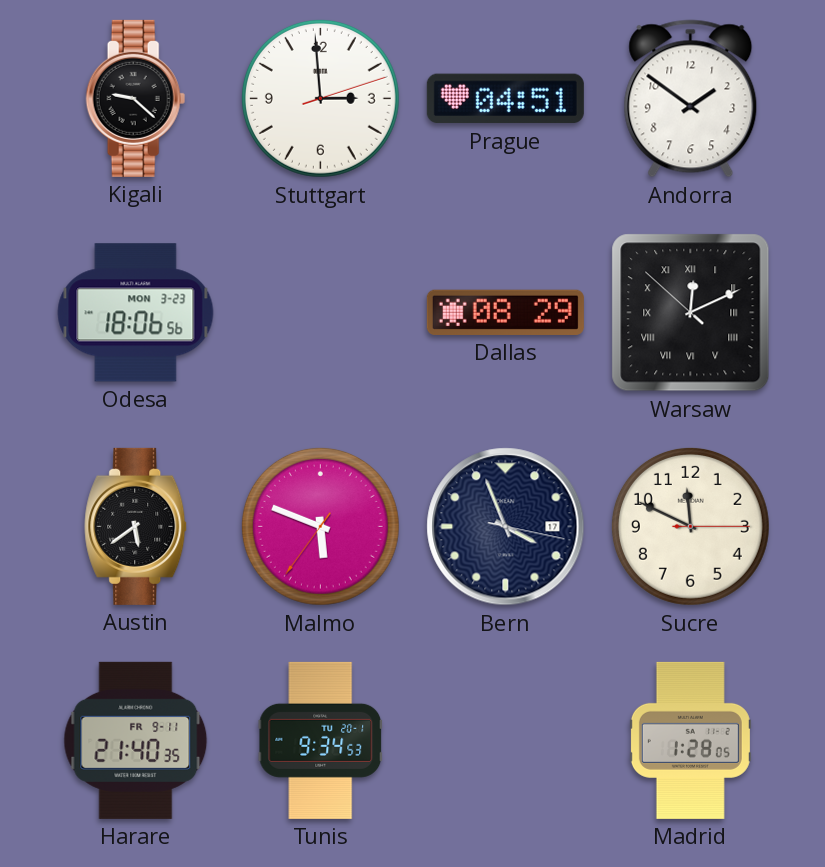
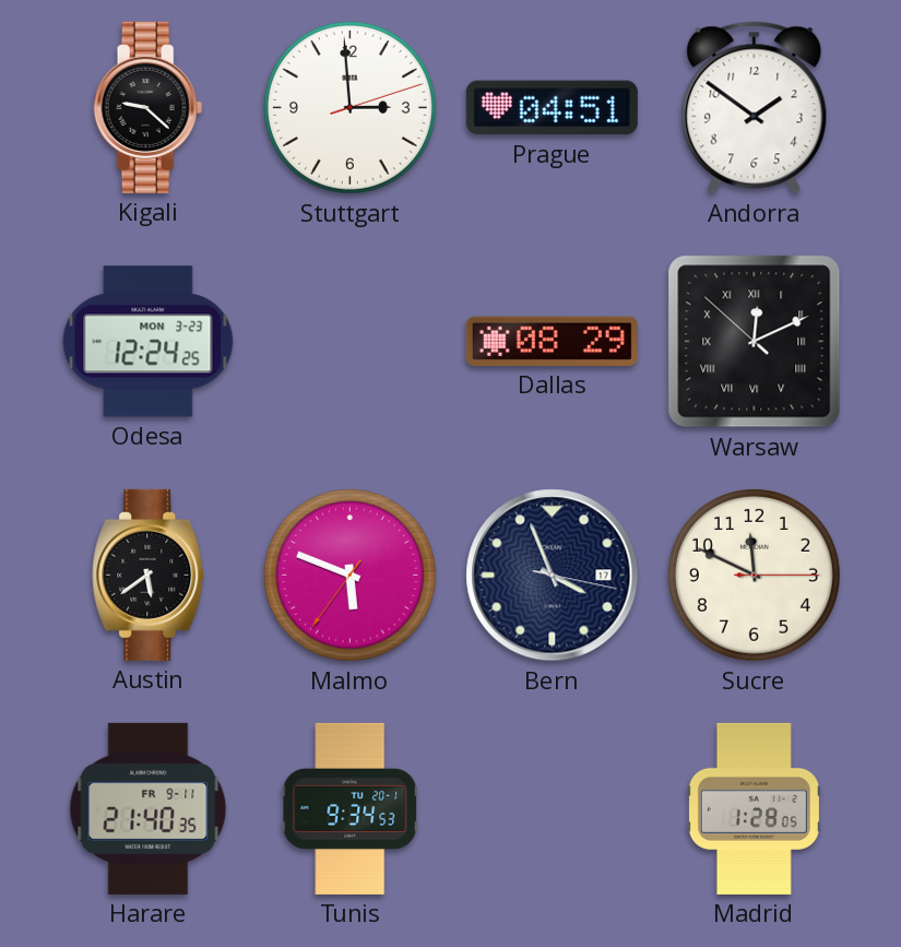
Odesa: 18:06 -> 12:24
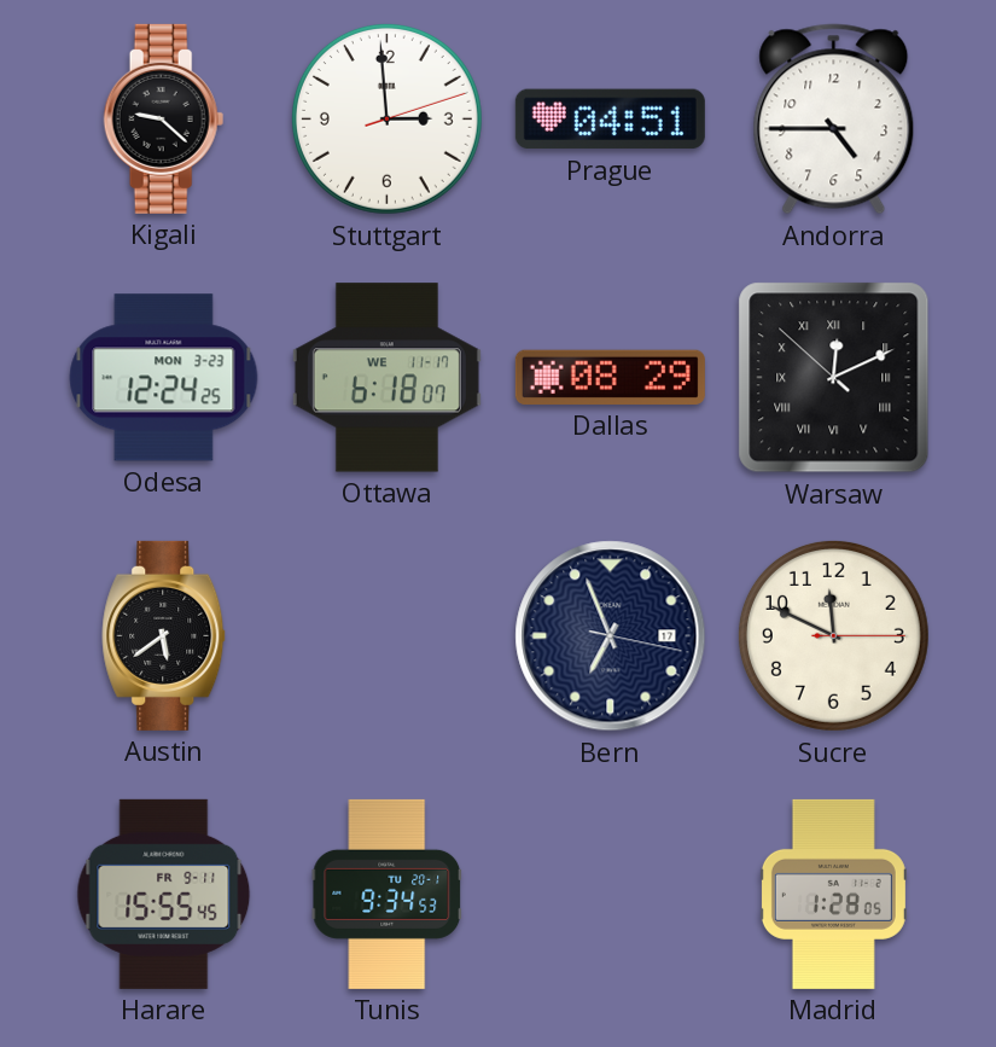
Andorra: 1:51 -> 4:45
Ottawa: none -> 6:18
Malmo: 5:48 -> none
Bern: 3:56 -> 6:56
Harare: 21:40 -> 15:55
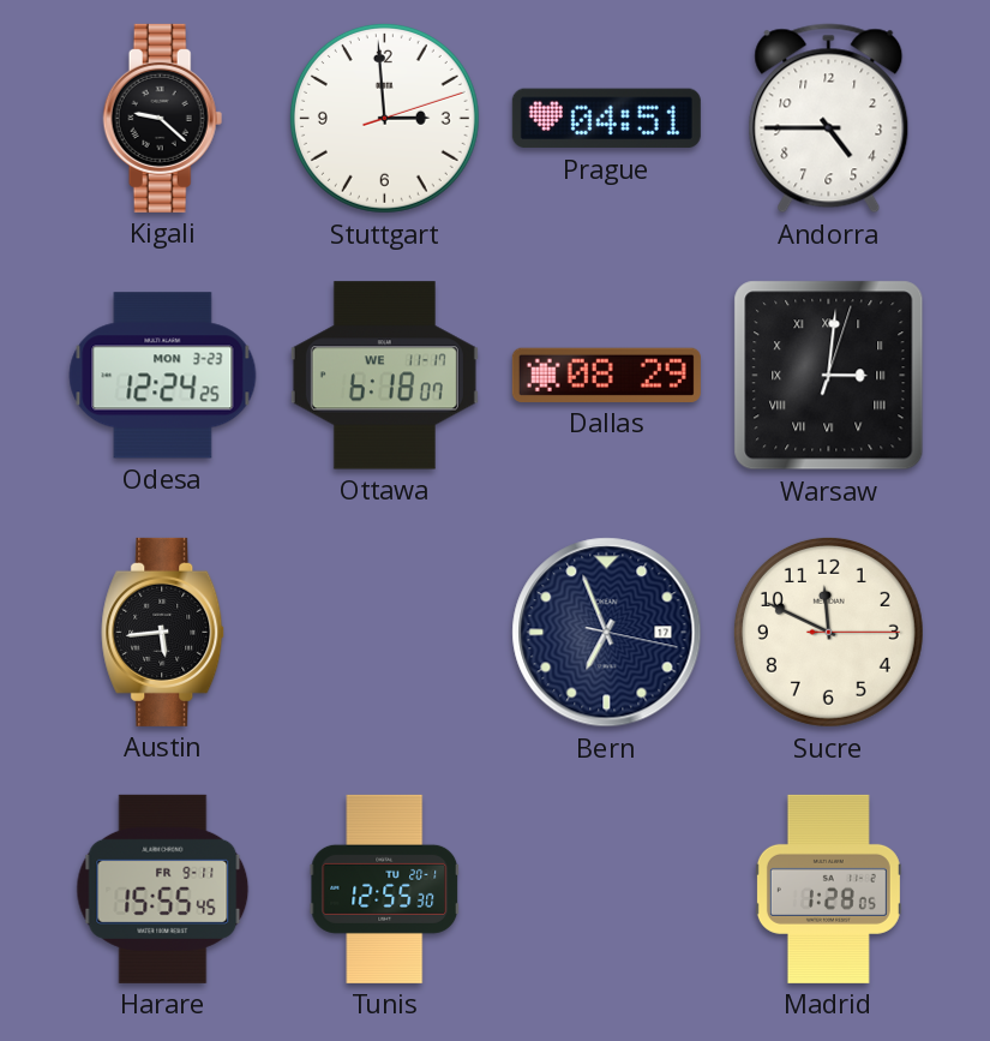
Warsaw: 12:10 -> 3:01
Austin: 5:39 -> 5:44
Tunis: 9:34 -> 12:55
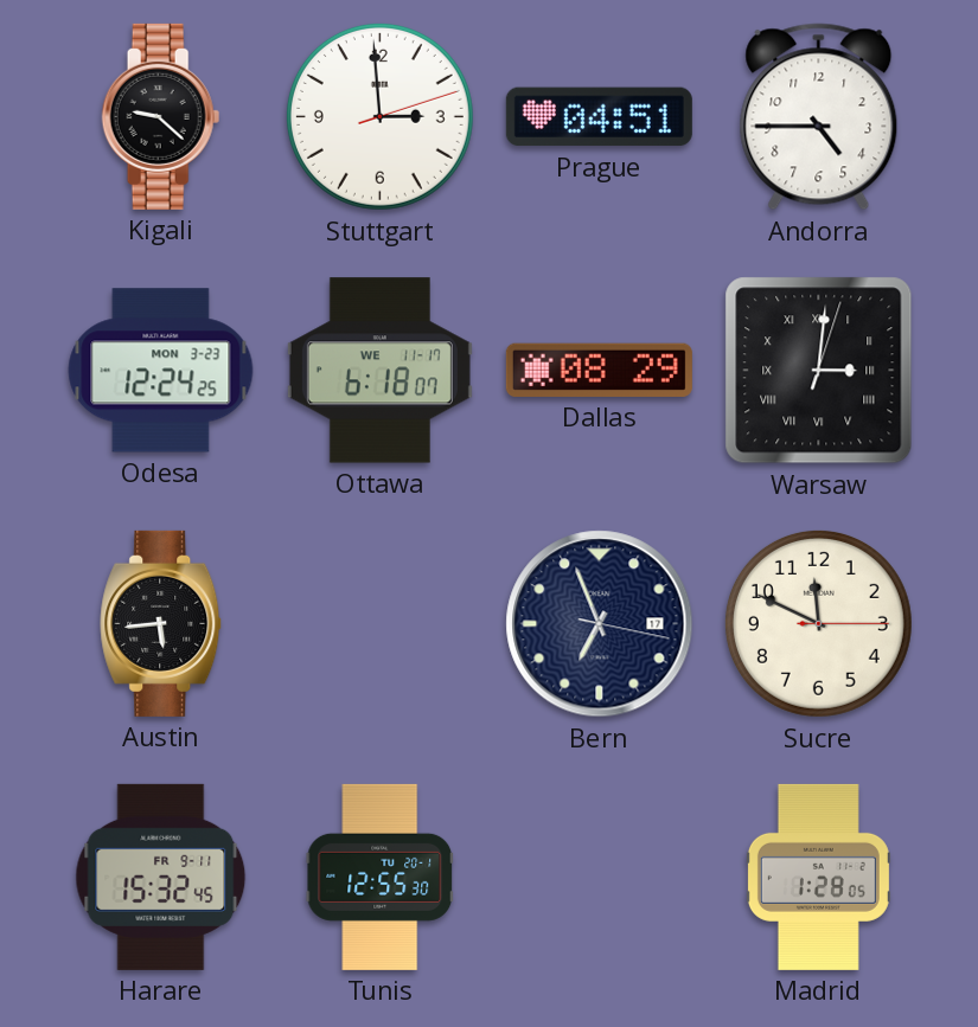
Harare: 15:55 -> 15:32
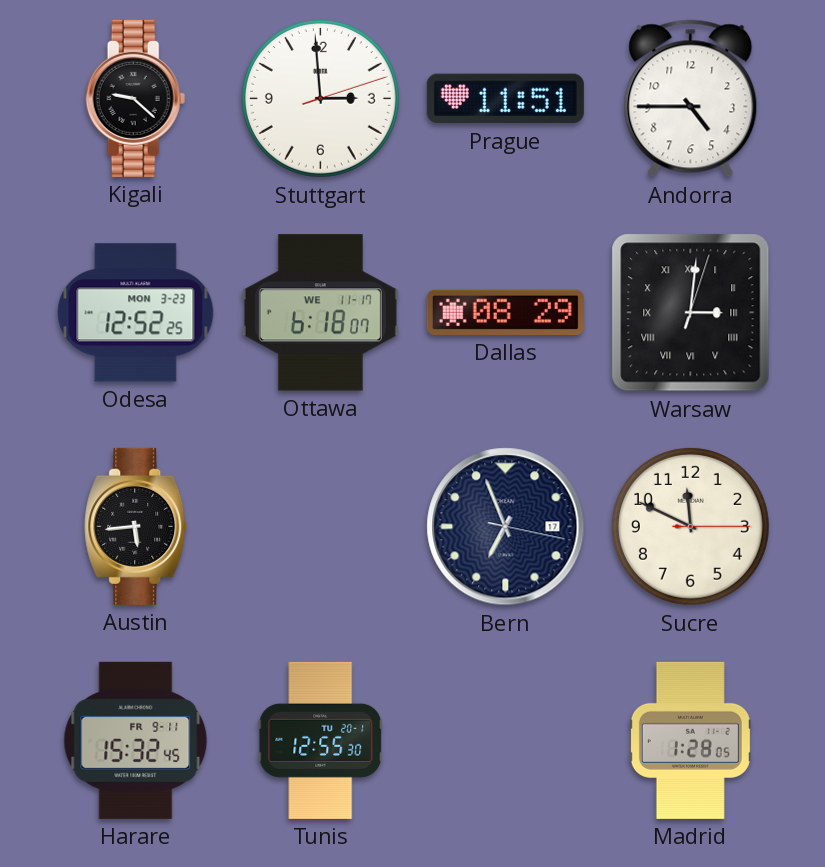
Prague: 04:51 -> 11:51
Odesa: 12:24 -> 12:52
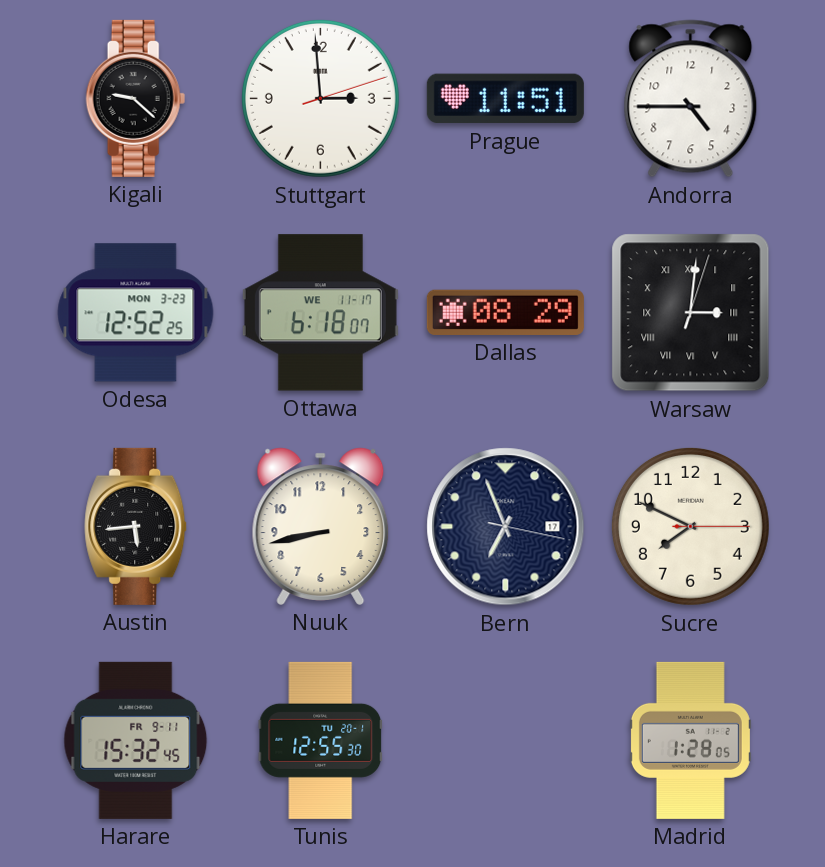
Nuuk: none -> 8:43
Sucre: 11:49 -> 7:49
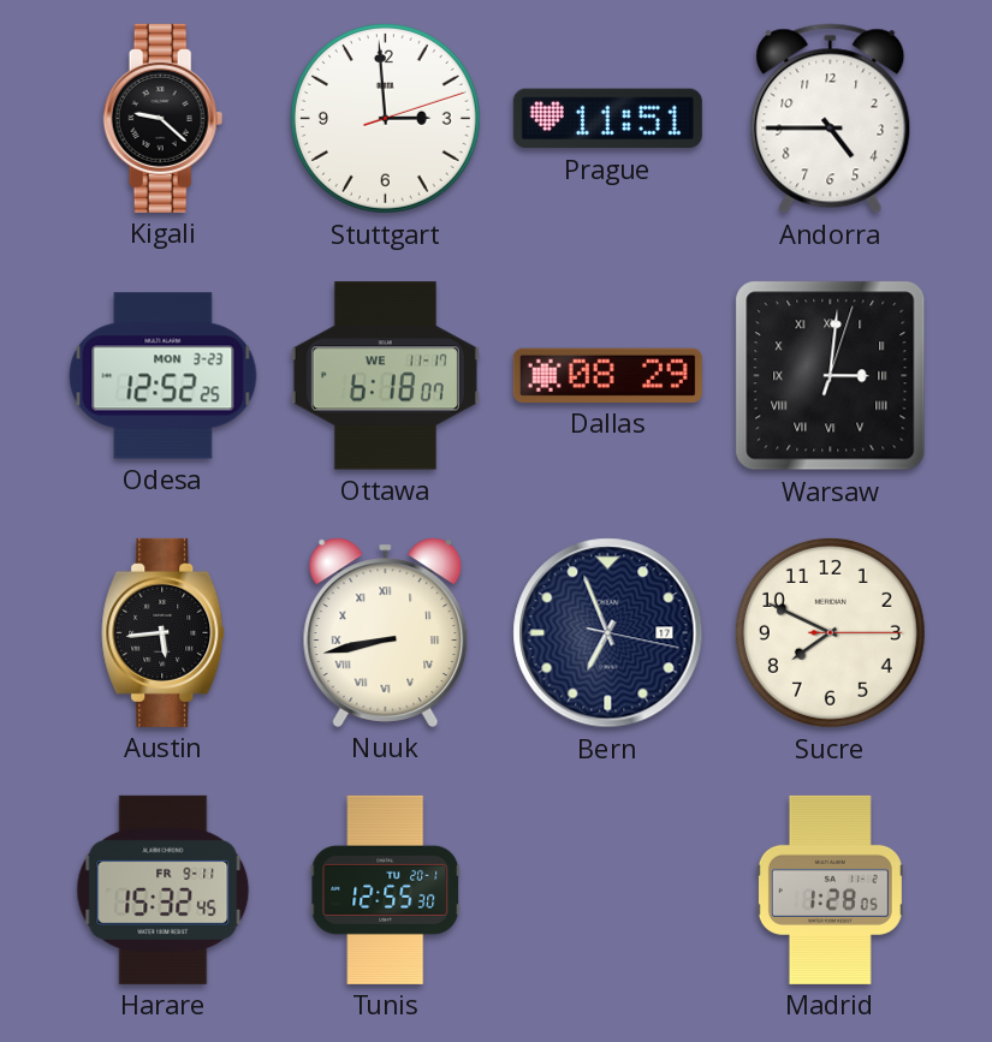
Nuuk numerals: Arabic -> Roman
